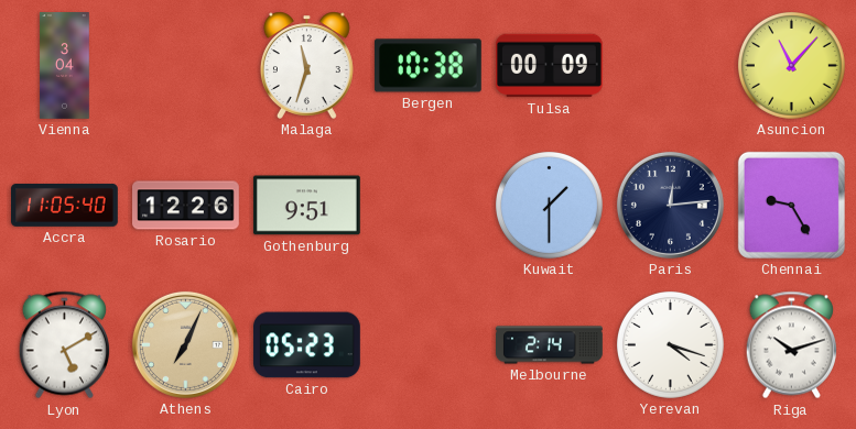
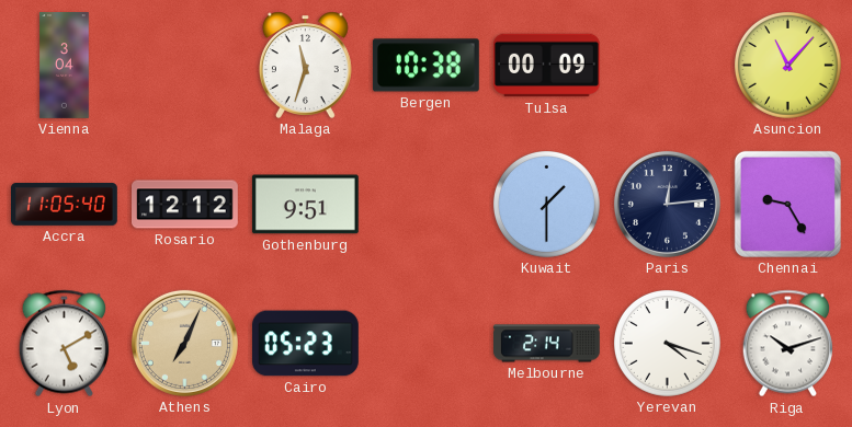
Rosario: 12:26 -> 12:12
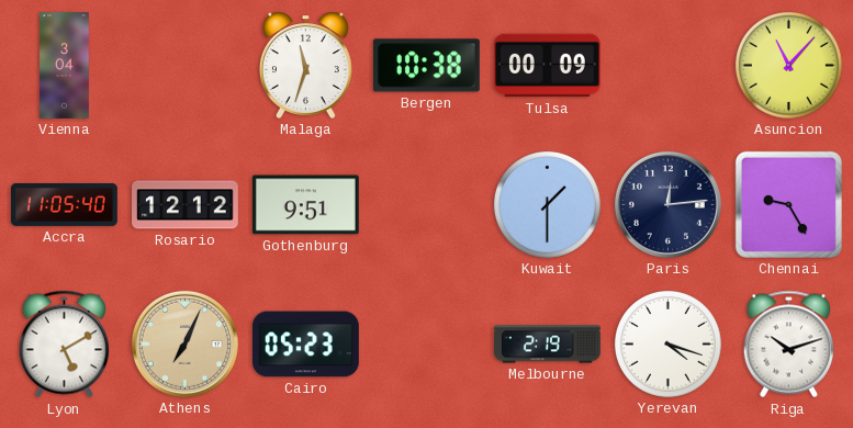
Melbourne: 2:14 -> 2:19
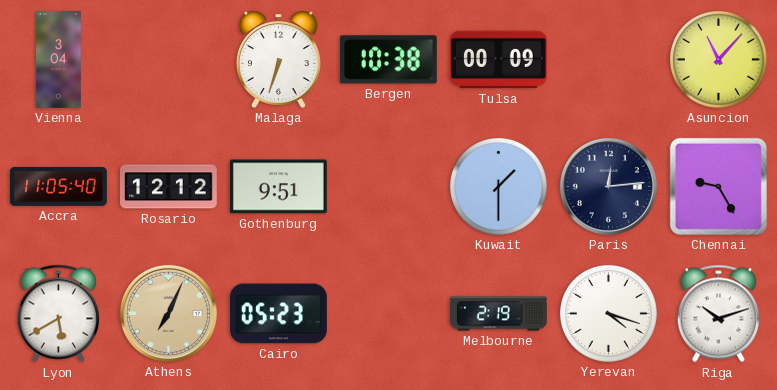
Malaga: 11:33 -> 6:33
Lyon: 5:10 -> 5:40
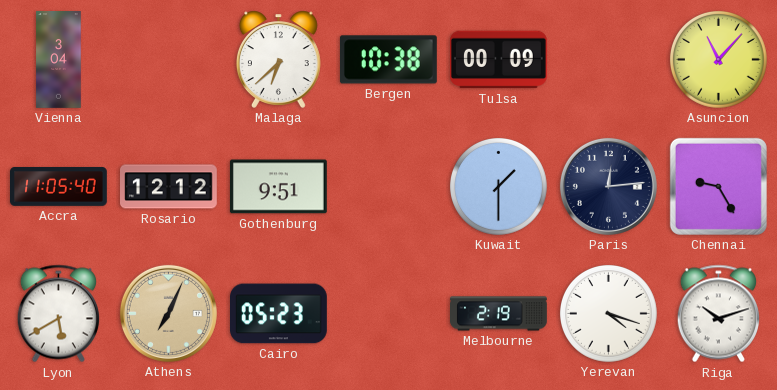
Malaga: 6:33 -> 6:38
